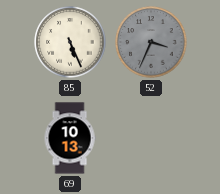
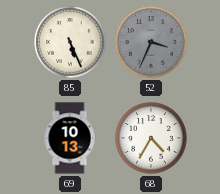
68: none -> 4:35
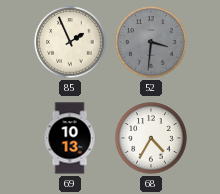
85: 5:26 -> 1:56
52: 3:34 -> 3:31
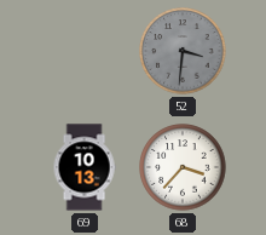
85: 1:56 -> none
68: 4:35 -> 3:37
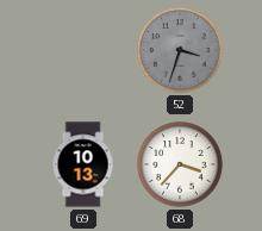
52: 3:31 -> 3:33
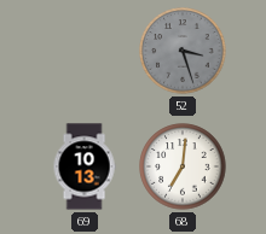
52: 3:33 -> 3:27
68: 3:37 -> 7:01
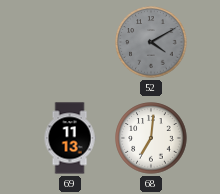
52: 3:27 -> 4:10
69: 10:13 -> 11:13
